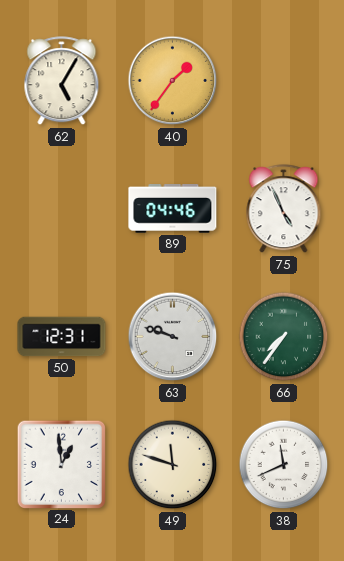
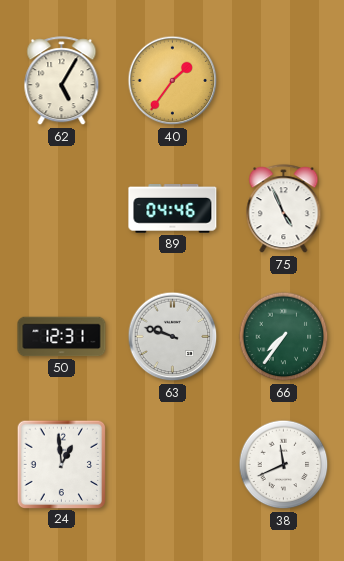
49: 11:48 -> none
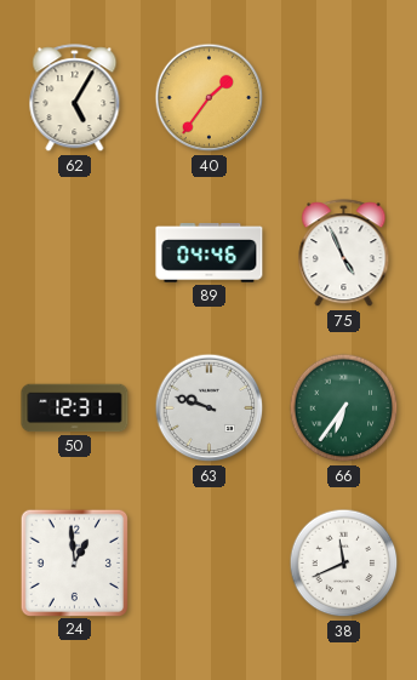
66: 7:36 -> 6:36
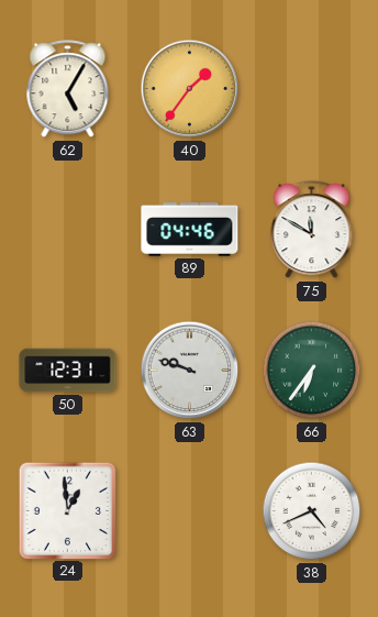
75: 4:56 -> 11:50
38: 11:41 -> 4:41
